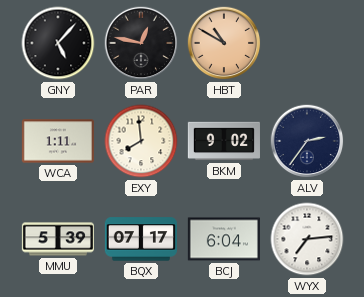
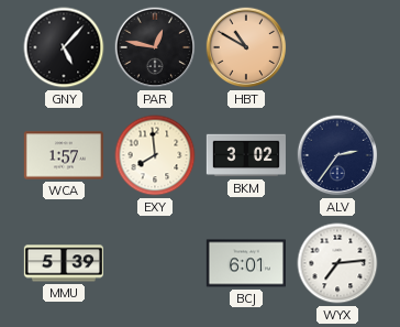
WCA: 1:11 -> 1:57
BKM: 9:02 -> 3:02
BQX: 07:17 -> none
BCJ: 6:04 -> 6:01
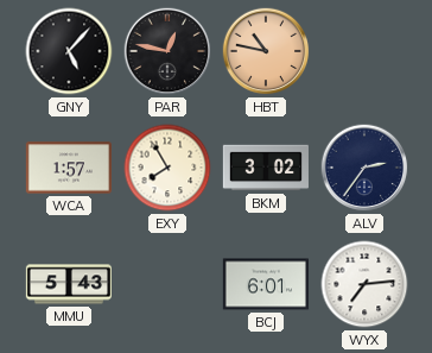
HBT: 10:50 -> 10:47
EXY: 7:59 -> 7:55
MMU: 5:39 -> 5:43
